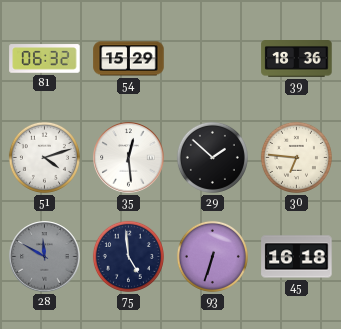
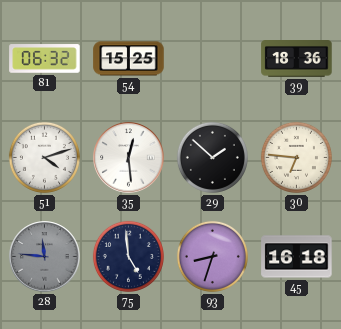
54: 15:29 -> 15:25
28: 11:50 -> 11:46
93: 6:33 -> 8:33
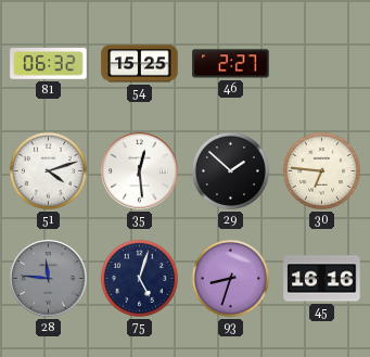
46: none -> 2:27
39: 18:36 -> none
75: 4:59 -> 5:03
45: 16:18 -> 16:16
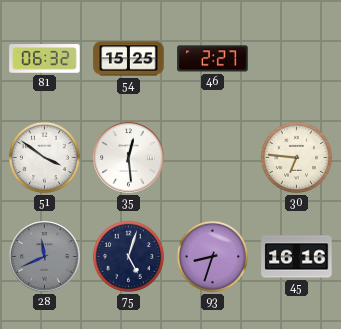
51: 4:12 -> 3:51
29: 1:52 -> none
28: 11:46 -> 11:41
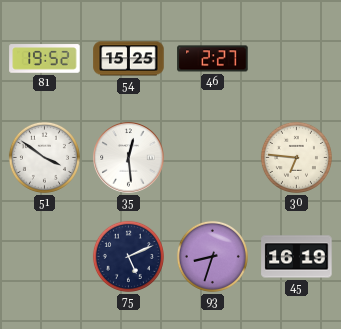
81: 06:32 -> 19:52
28: 11:41 -> none
75: 5:03 -> 5:11
45: 16:16 -> 16:19
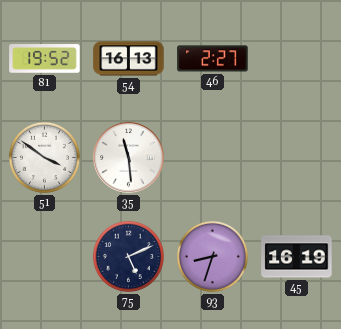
54: 15:25 -> 16:13
35: 12:29 -> 11:29
30: 6:46 -> none
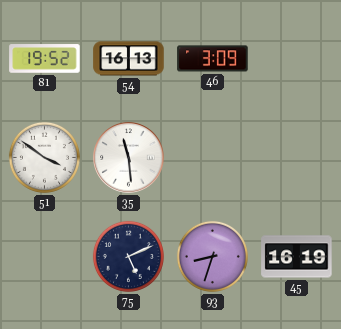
46: 2:27 -> 3:09
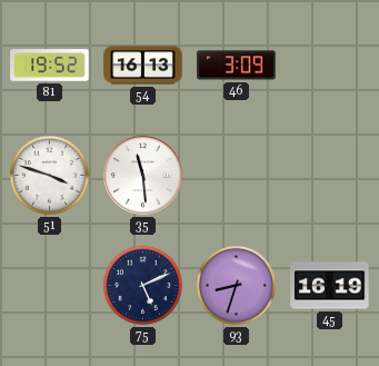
51: 3:51 -> 3:48
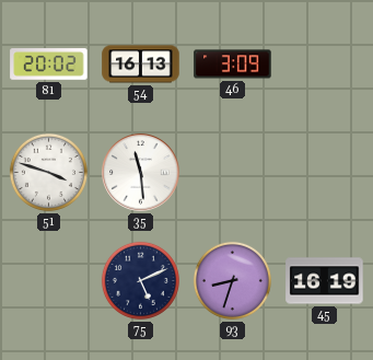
81: 19:52 -> 20:02
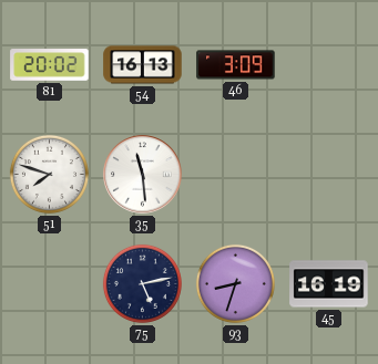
51: 3:48 -> 7:48
75: 5:11 -> 5:13
